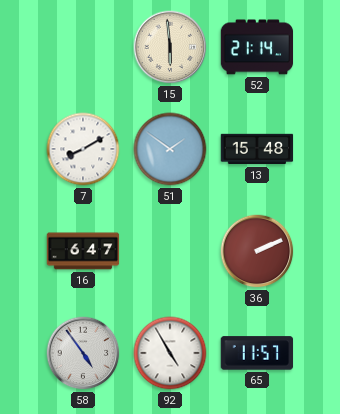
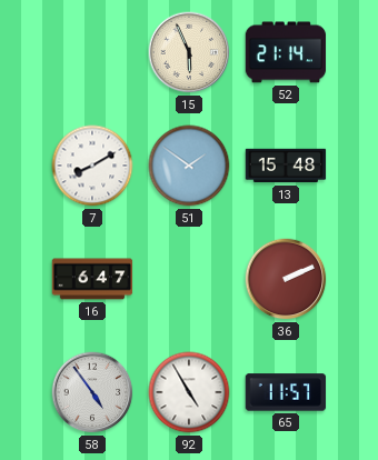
15: 5:59 -> 5:56
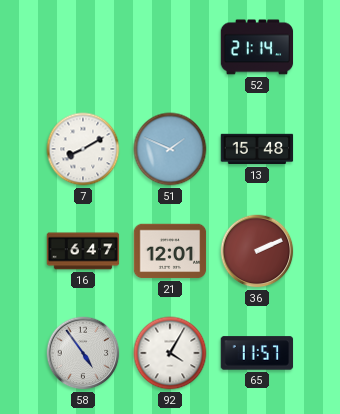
15: 5:56 -> none
51: 1:51 -> 1:49
21: none -> 12:01
92: 4:55 -> 4:05
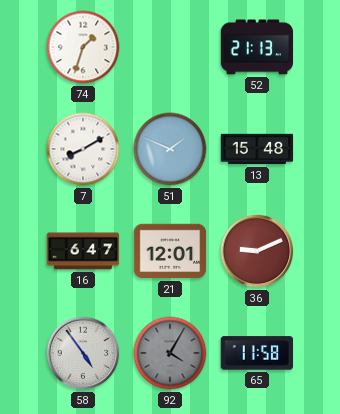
74: none -> 1:33
52: 21:14 -> 21:13
36: 2:11 -> 9:11
92 dial: white -> grey
65: 11:57 -> 11:58
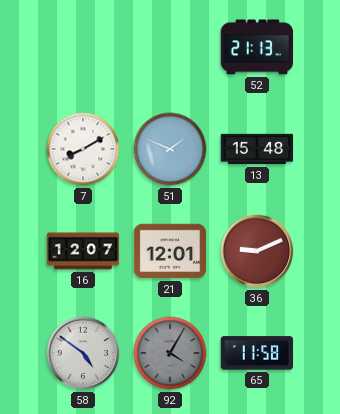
74: 1:33 -> none
16: 6:47 -> 12:07
58: 4:54 -> 4:51
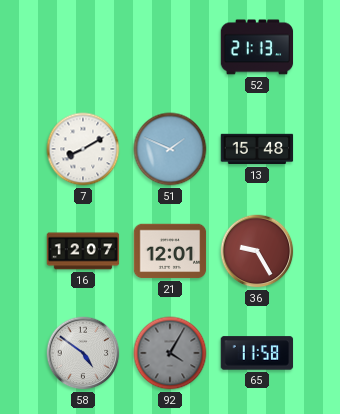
36: 9:11 -> 9:25
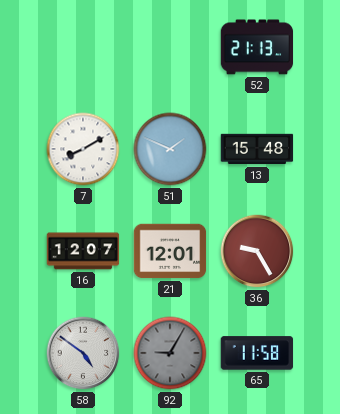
92: 4:05 -> 9:05
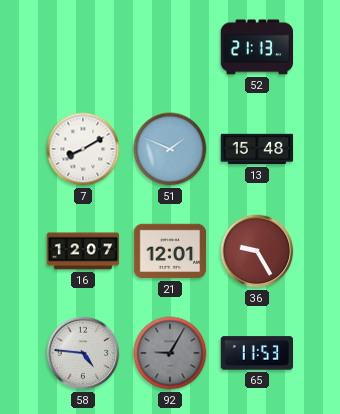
58: 4:51 -> 4:46
65: 11:58 -> 11:53
